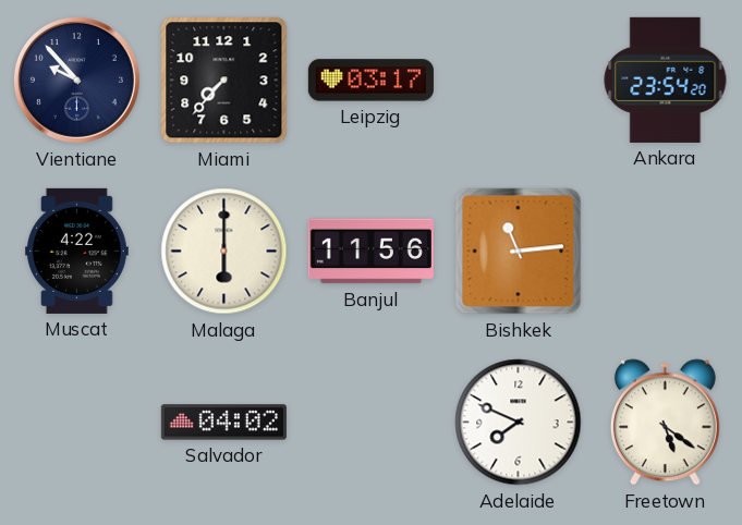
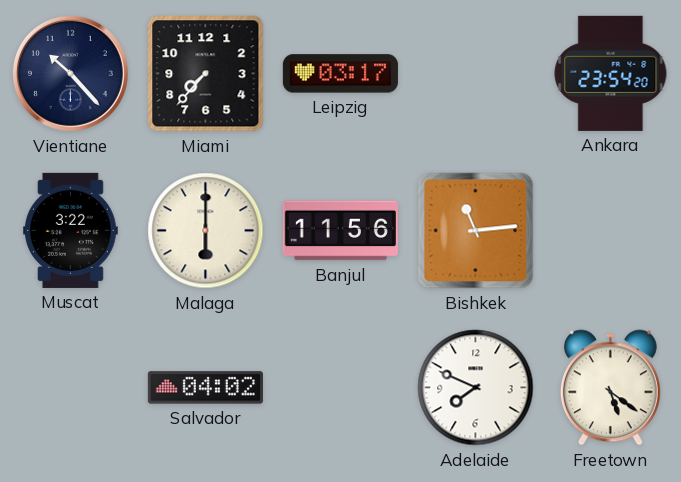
Vientiane: 9:53 -> 10:23
Muscat: 4:22 -> 3:22
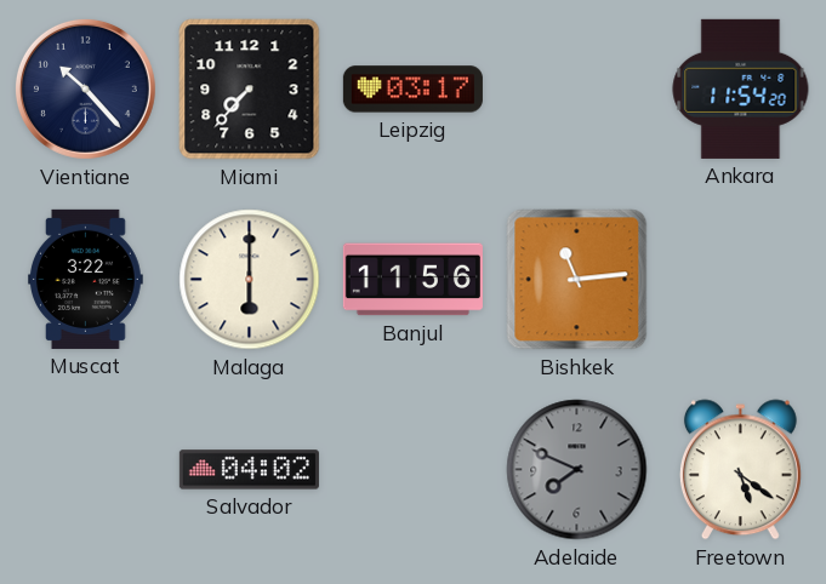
Ankara: 23:54 -> 11:54
Adelaide dial: white -> grey
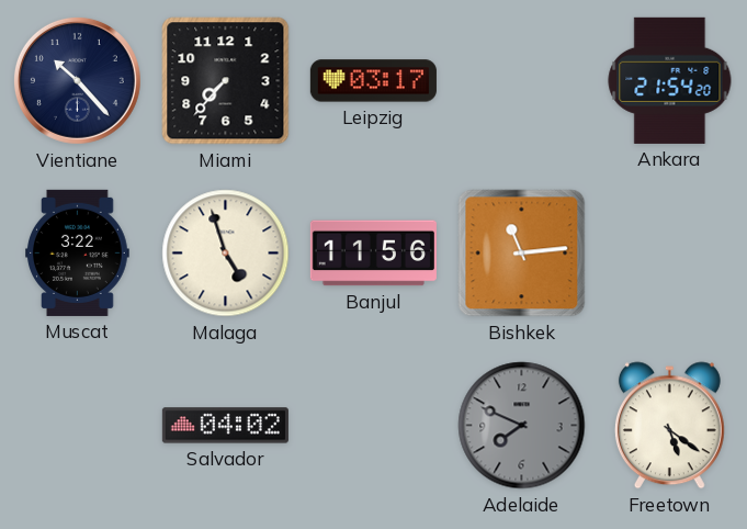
Ankara: 11:54 -> 21:54
Malaga: 6:00 -> 4:57
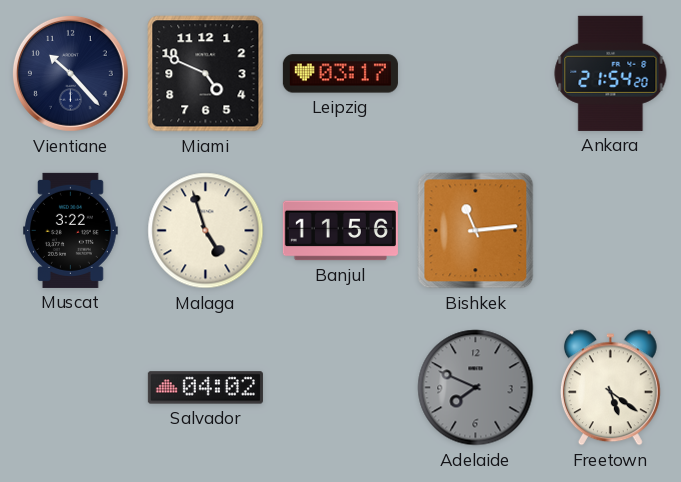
Miami: 7:37 -> 4:49
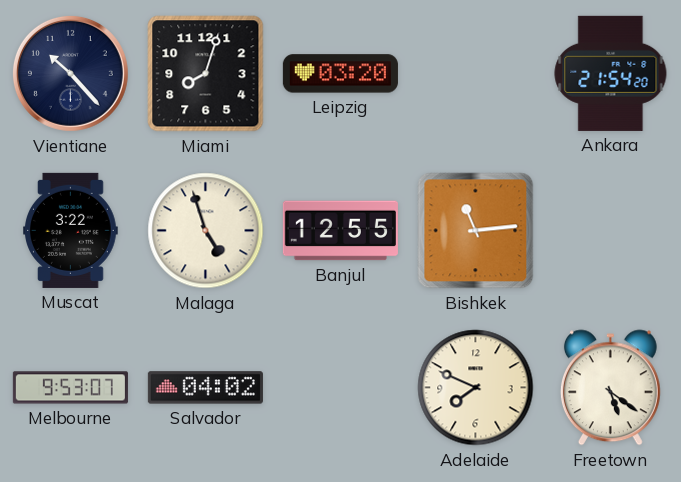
Miami: 4:49 -> 8:03
Leipzig: 03:17 -> 03:20
Banjul: 11:56 -> 12:55
Melbourne: none -> 9:53
Adelaide dial: grey -> cream
